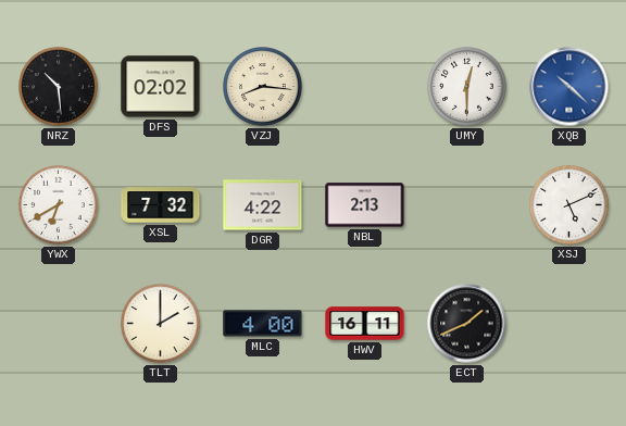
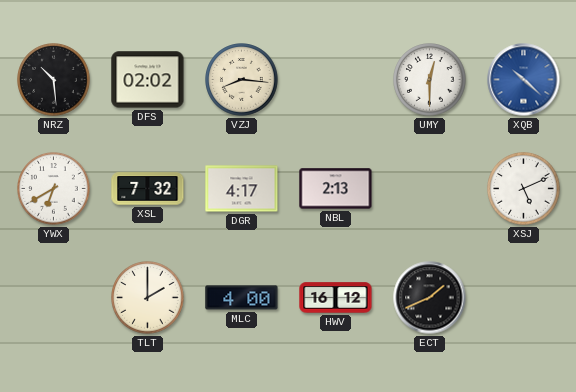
DGR: 4:22 -> 4:17
HWV: 16:11 -> 16:12
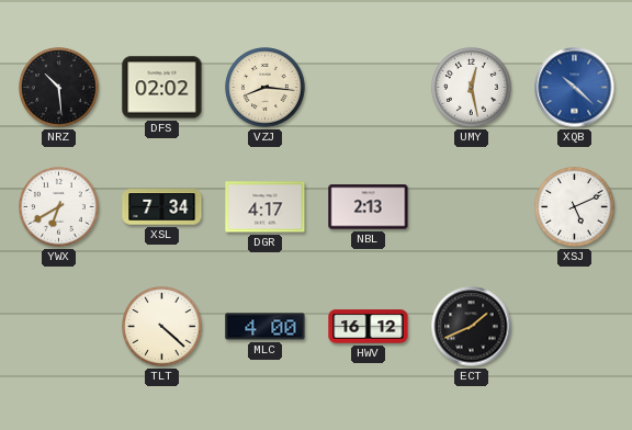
UMY: 12:30 -> 12:28
XSL: 7:32 -> 7:34
TLT: 2:00 -> 4:22
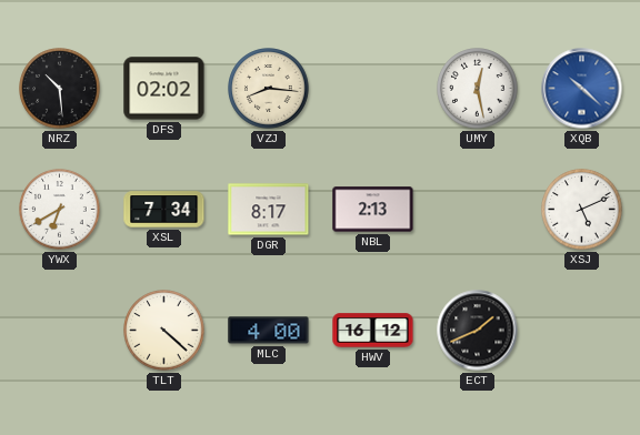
DGR: 4:17 -> 8:17
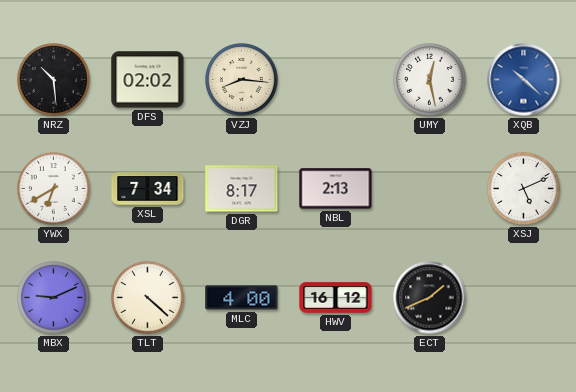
MBX: none -> 9:11
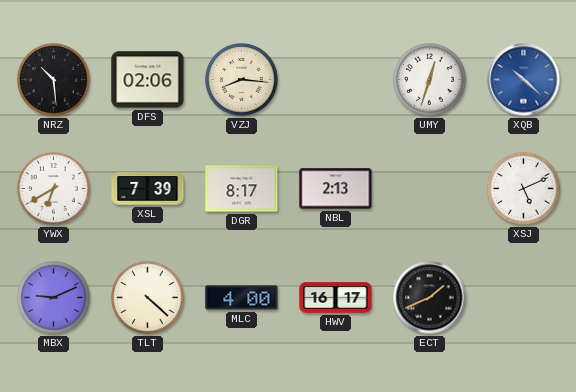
DFS: 02:02 -> 02:06
UMY: 12:28 -> 12:33
XSL: 7:34 -> 7:39
HWV: 16:12 -> 16:17
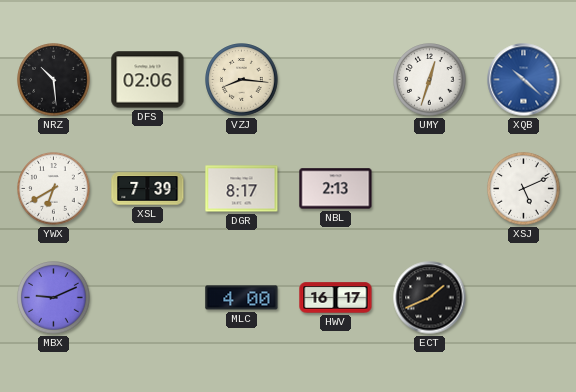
TLT: 4:22 -> none
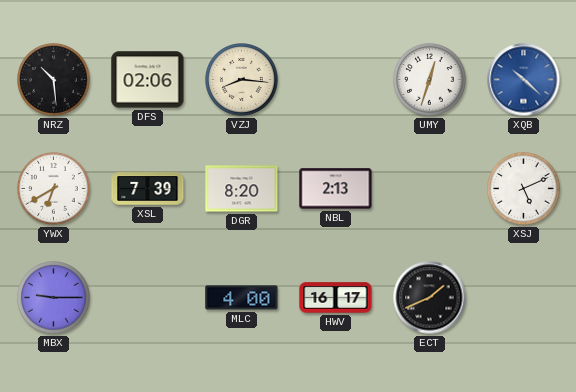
DGR: 8:17 -> 8:20
MBX: 9:11 -> 9:15
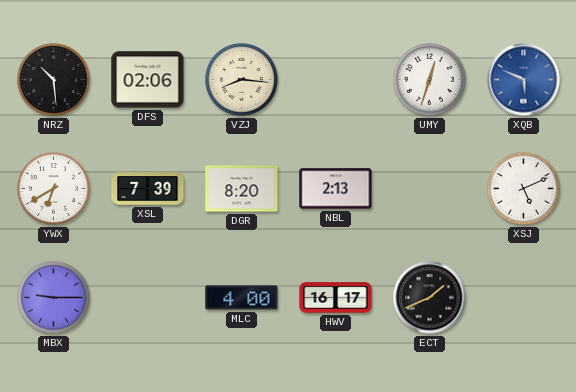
XQB: 10:22 -> 5:49
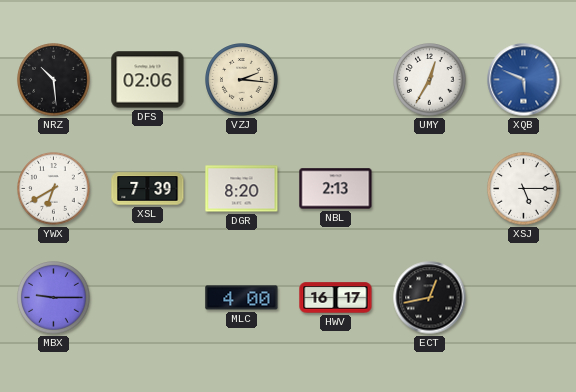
VZJ: 8:16 -> 2:16
UMY: 12:33 -> 12:35
XSJ: 5:11 -> 5:15
ECT: 1:41 -> 12:43
